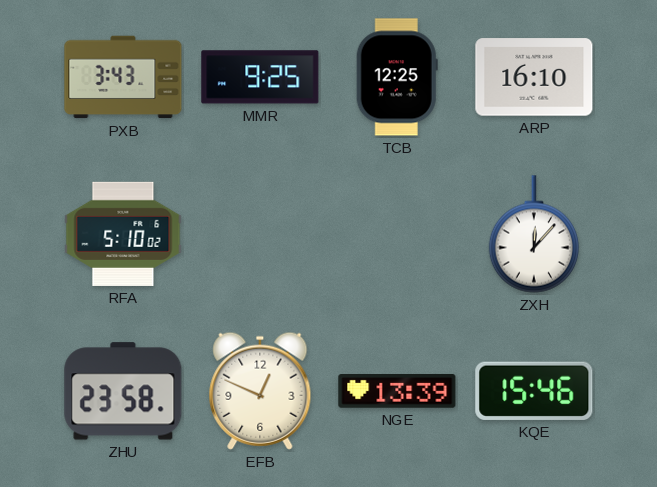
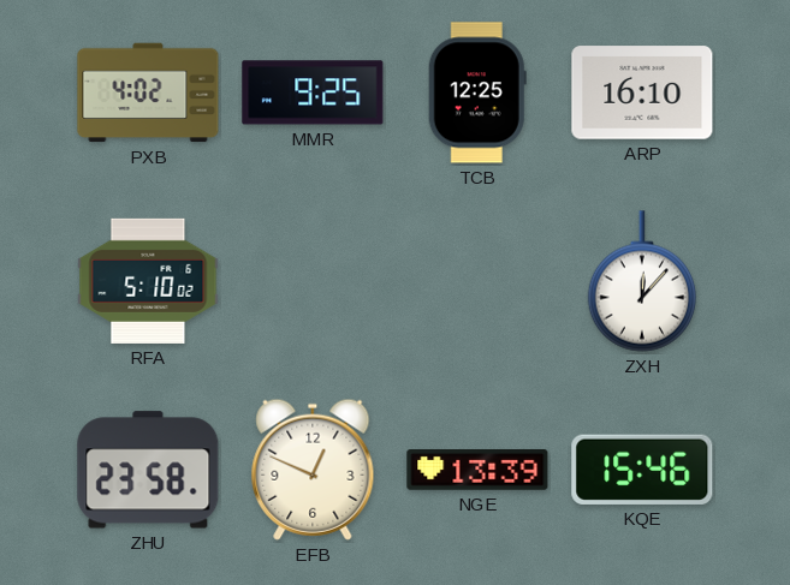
PXB: 3:43 -> 4:02
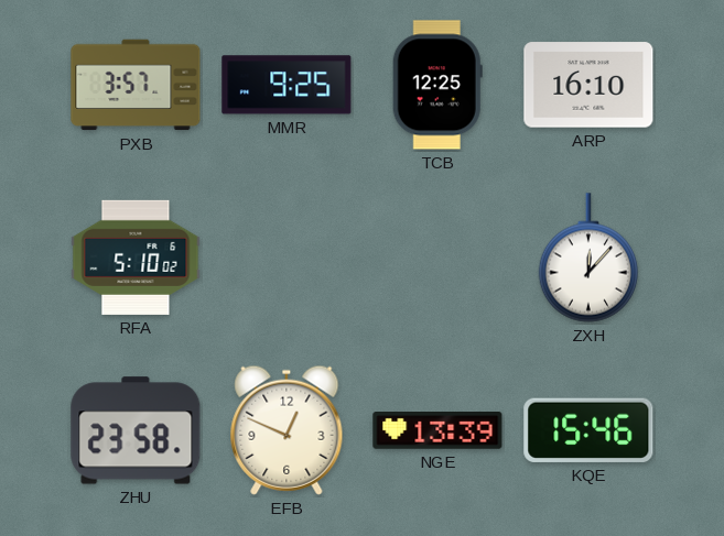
PXB: 4:02 -> 3:57
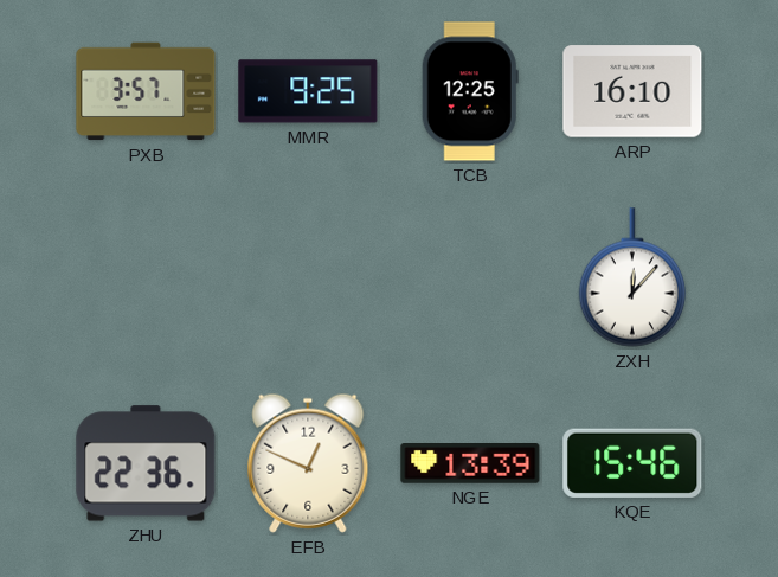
RFA: 5:10 -> none
ZHU: 23:58 -> 22:36
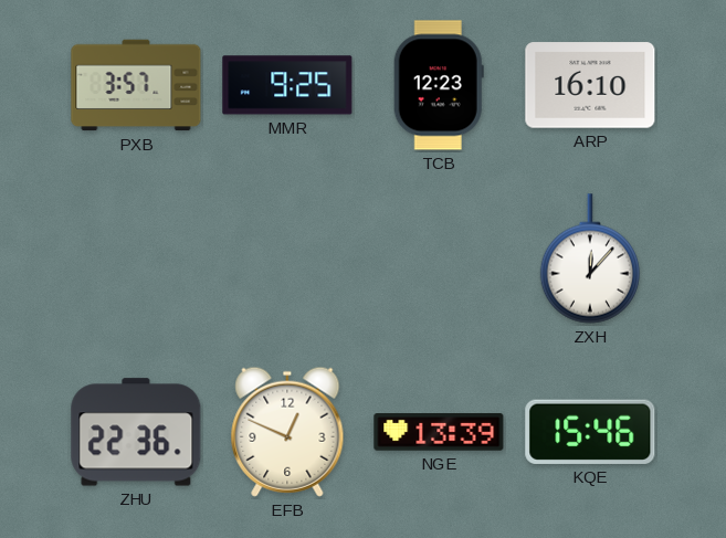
TCB: 12:25 -> 12:23
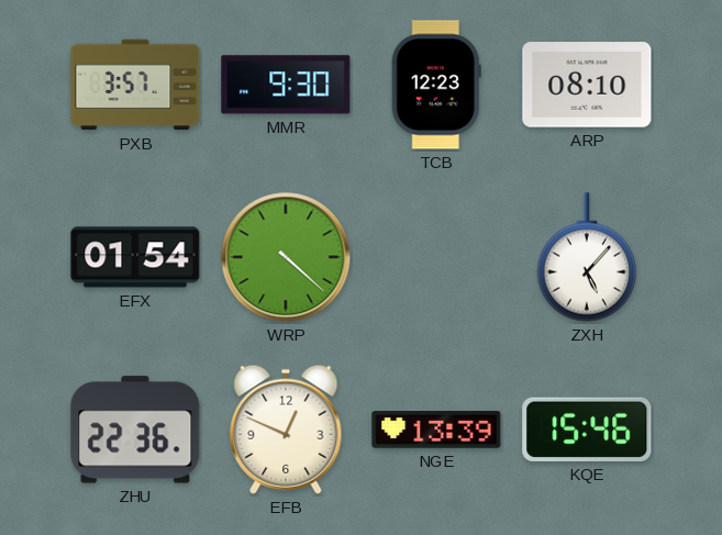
MMR: 9:25 -> 9:30
ARP: 16:10 -> 08:10
EFX: none -> 01:54
WRP: none -> 4:22
ZXH: 12:07 -> 5:07
